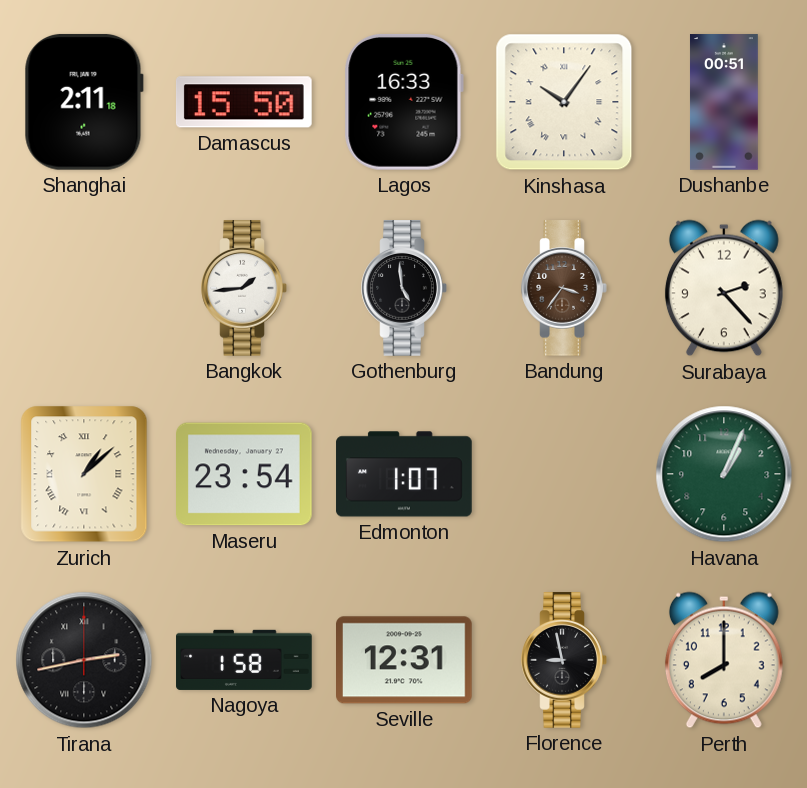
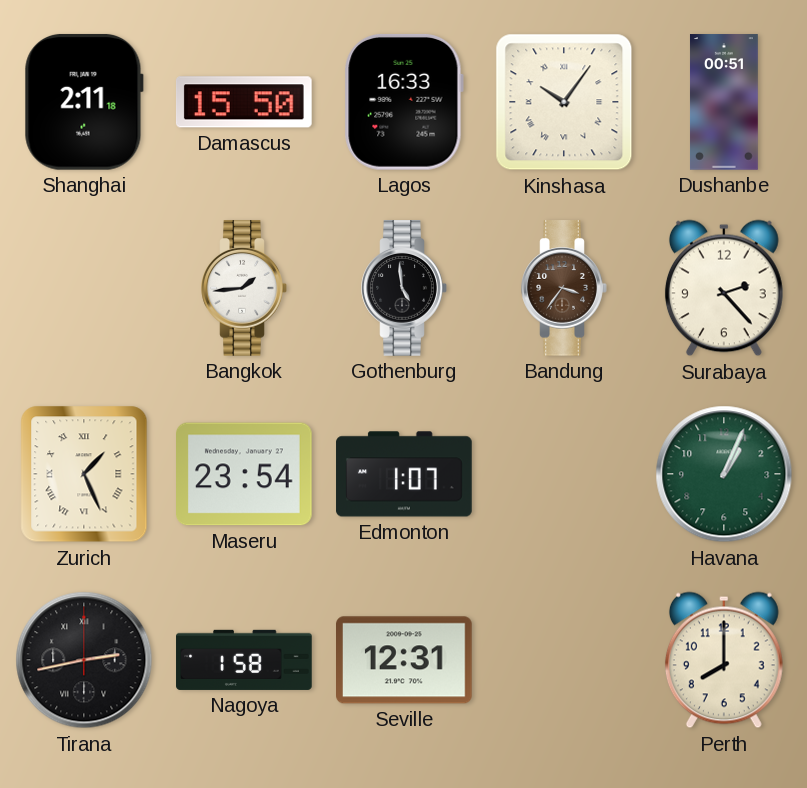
Zurich: 1:08 -> 1:26
Florence: 8:58 -> none
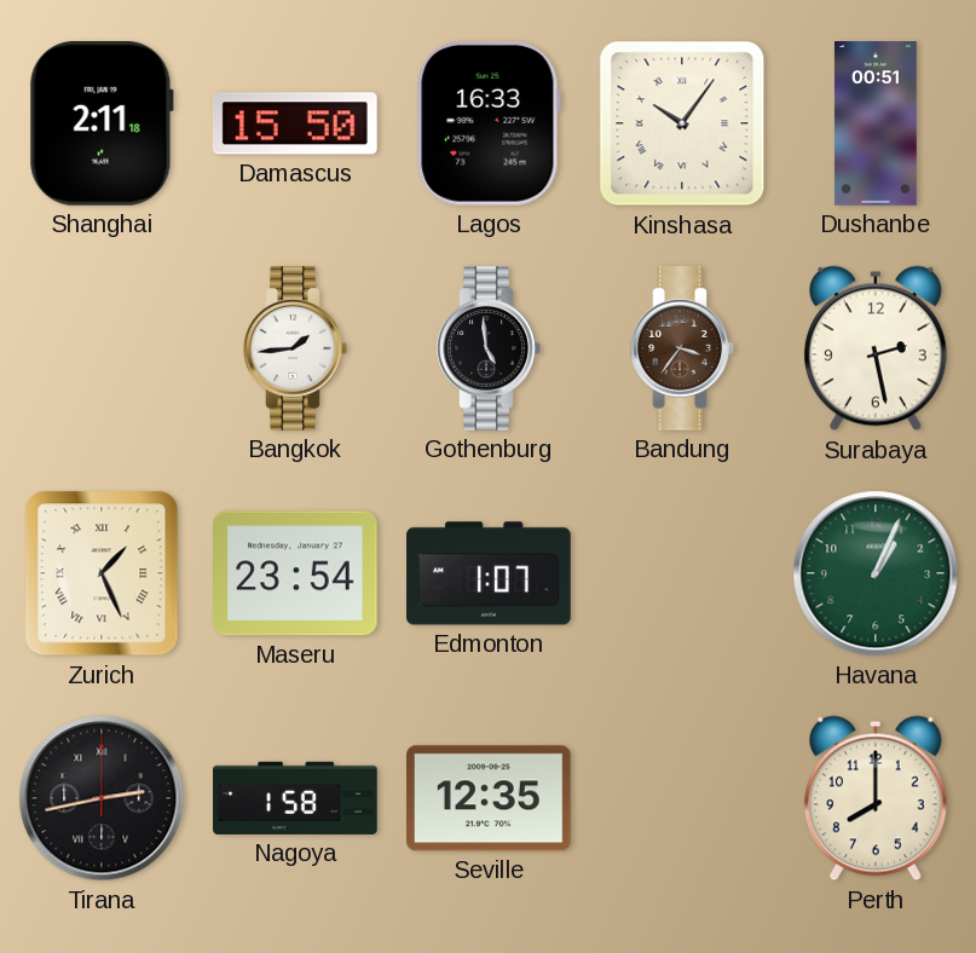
Surabaya: 2:23 -> 2:28
Seville: 12:31 -> 12:35
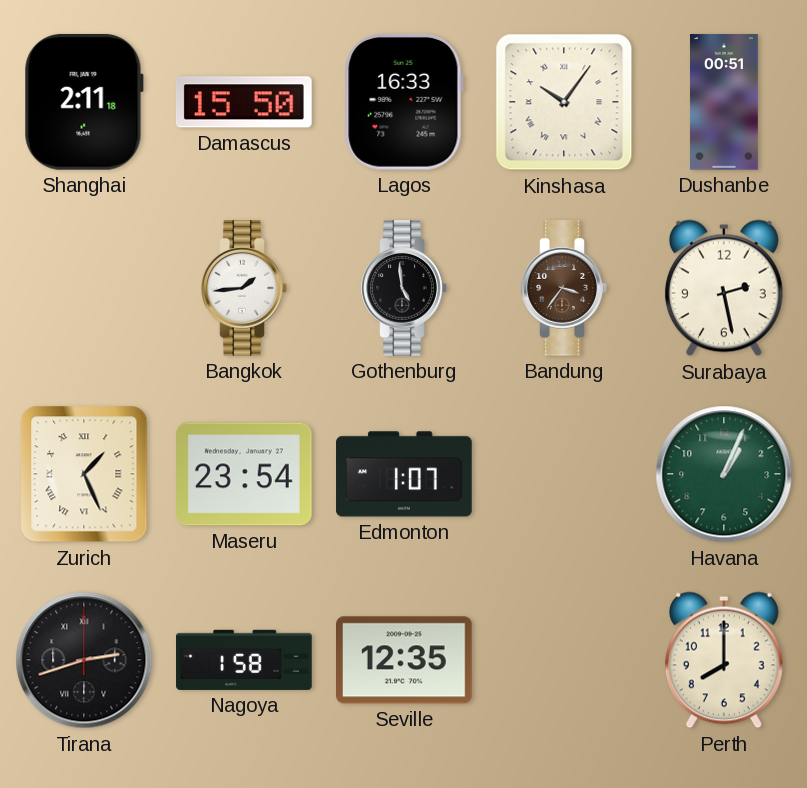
Tirana: 2:43 -> 2:42
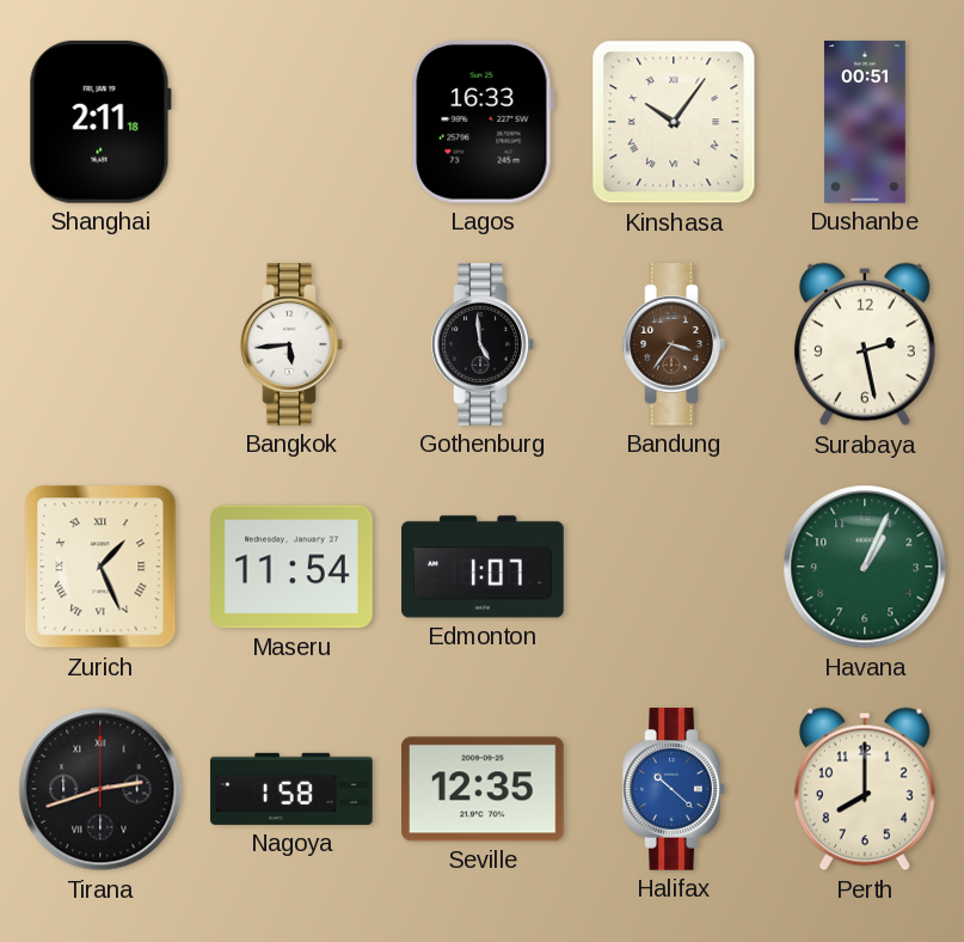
Damascus: 15:50 -> none
Bangkok: 1:44 -> 5:44
Maseru: 23:54 -> 11:54
Halifax: none -> 10:22
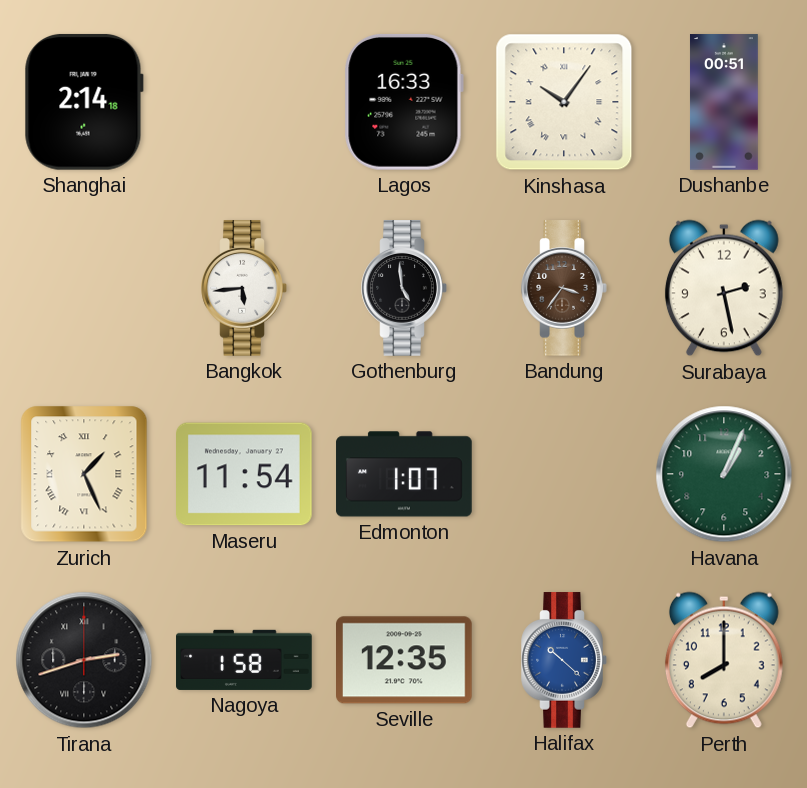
Shanghai: 2:11 -> 2:14
